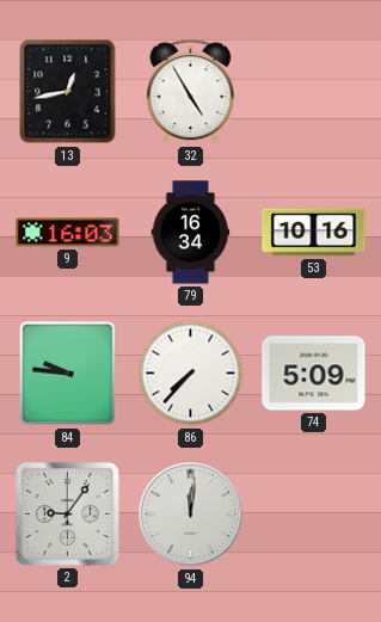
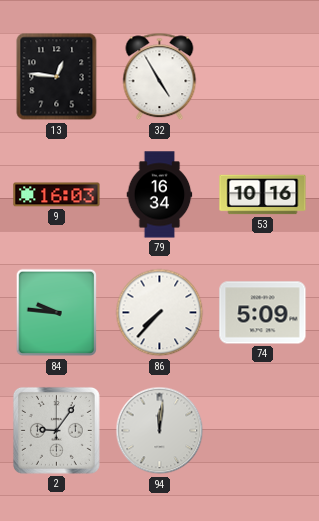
13: 12:43 -> 12:46
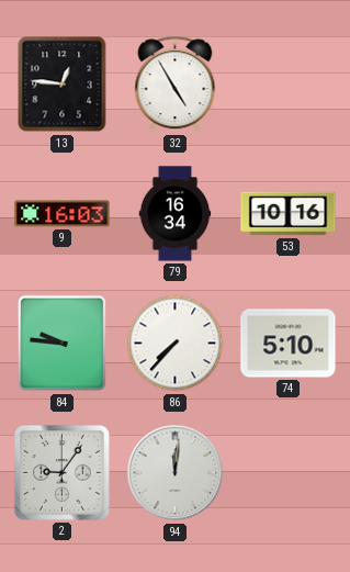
74: 5:09 -> 5:10
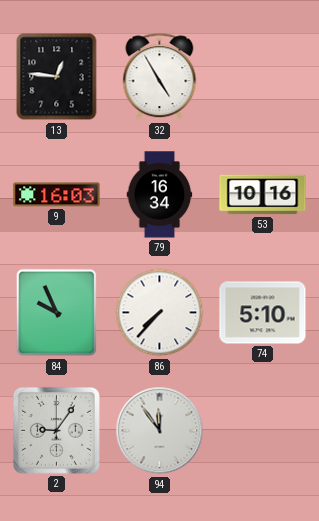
84: 9:46 -> 9:56
94: 12:01 -> 11:54
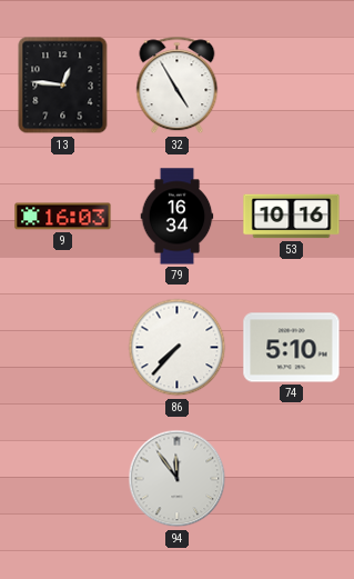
84: 9:56 -> none
2: 9:06 -> none
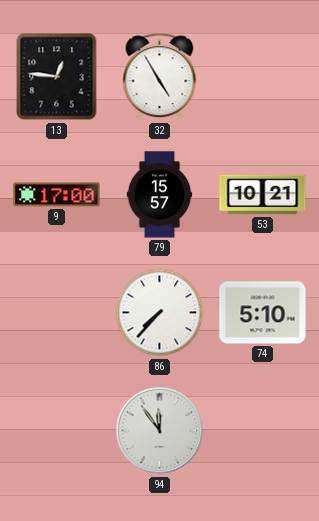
9: 16:03 -> 17:00
79: 16:34 -> 15:57
53: 10:16 -> 10:21
